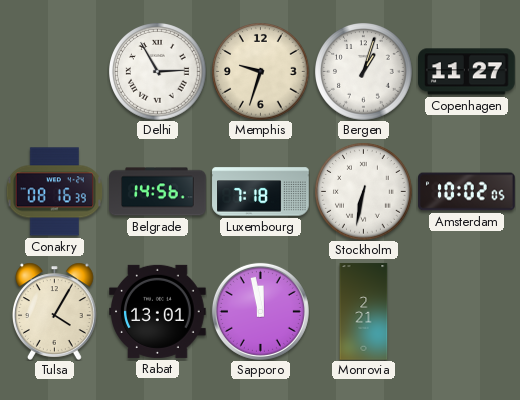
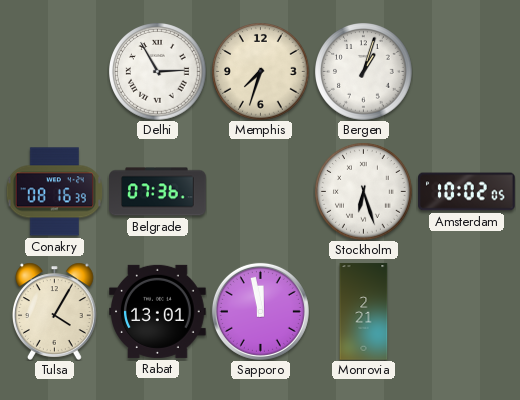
Memphis: 9:33 -> 7:33
Copenhagen: 11:27 -> none
Belgrade: 14:56 -> 07:36
Luxembourg: 7:18 -> none
Stockholm: 6:32 -> 6:27
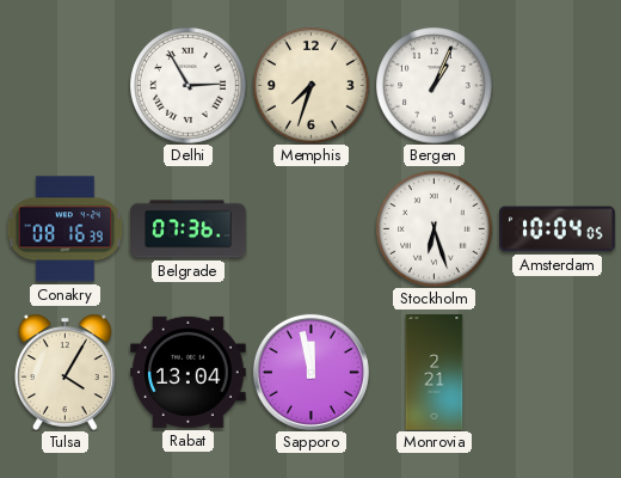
Bergen: 1:03 -> 1:04
Amsterdam: 10:02 -> 10:04
Rabat: 13:01 -> 13:04
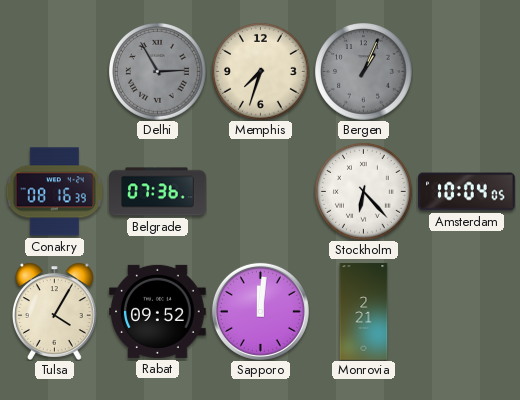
Delhi dial: white -> grey
Bergen dial: white -> grey
Stockholm: 6:27 -> 6:23
Rabat: 13:04 -> 09:52
Sapporo: 11:58 -> 12:01
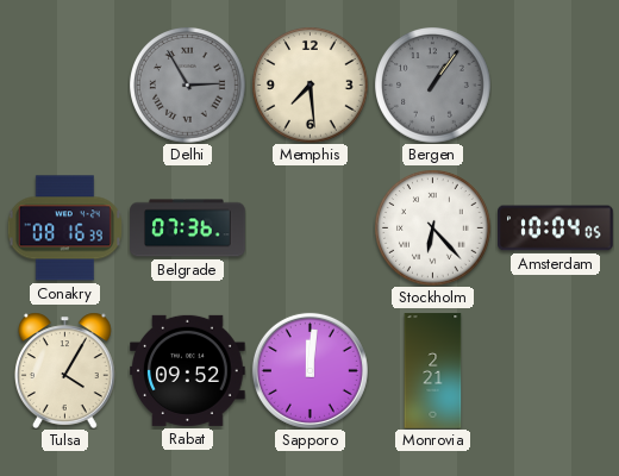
Memphis: 7:33 -> 7:29
Bergen: 1:04 -> 1:06
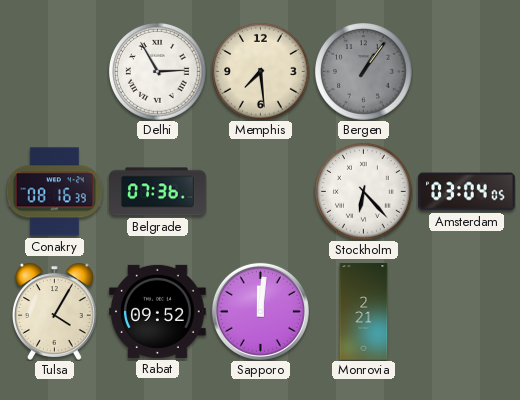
Delhi dial: grey -> white
Amsterdam: 10:04 -> 03:04
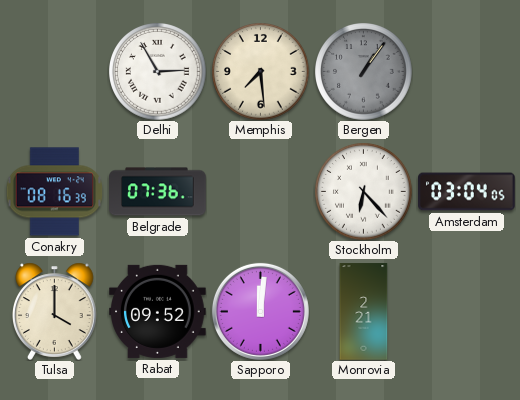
Tulsa: 4:05 -> 4:00
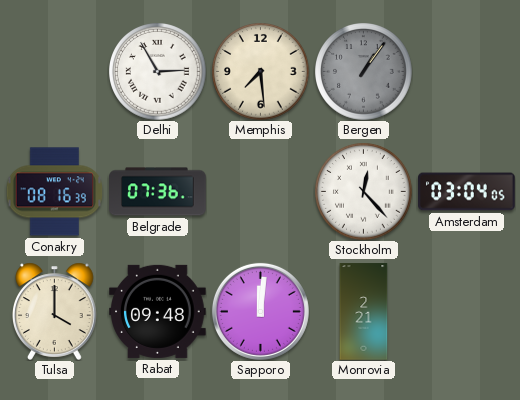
Stockholm: 6:23 -> 12:23
Rabat: 09:52 -> 09:48
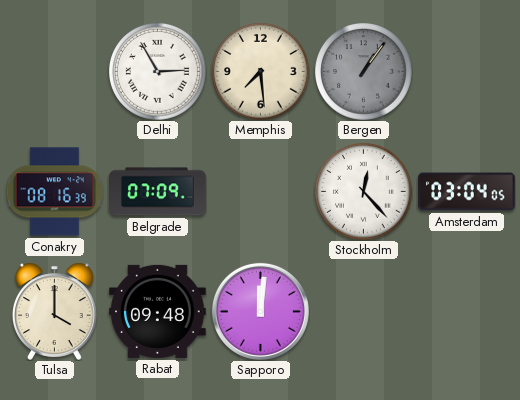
Belgrade: 07:36 -> 07:09
Monrovia: 2:21 -> none
